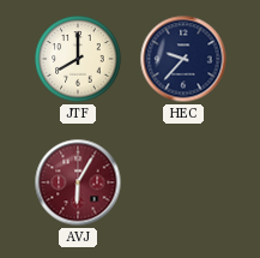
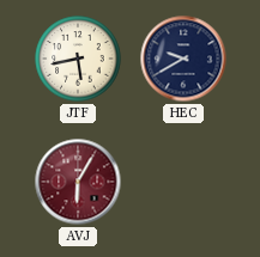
JTF: 8:00 -> 5:43
HEC: 9:37 -> 9:40
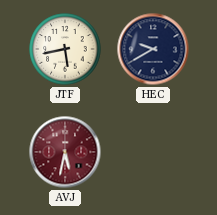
AVJ: 6:05 -> 5:32
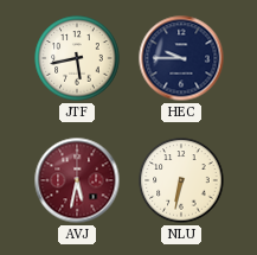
HEC: 9:40 -> 9:45
NLU: none -> 6:32
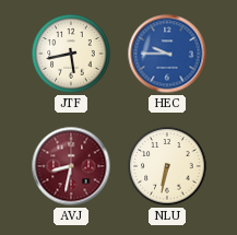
HEC dial: navy -> blue
AVJ: 5:32 -> 8:32
